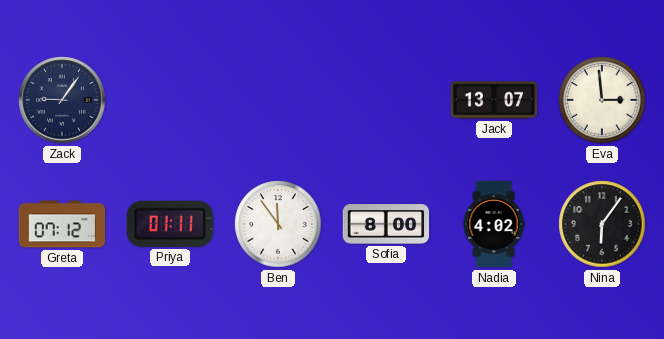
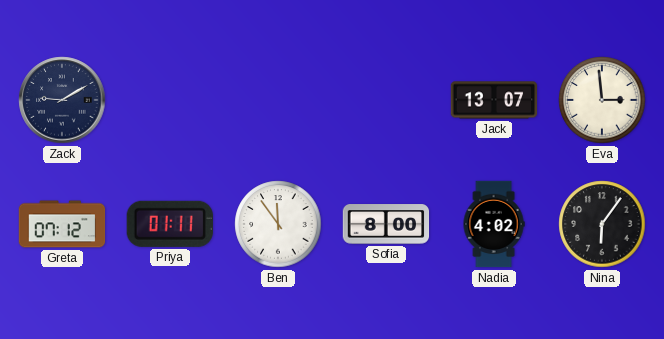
Zack: 9:06 -> 9:10
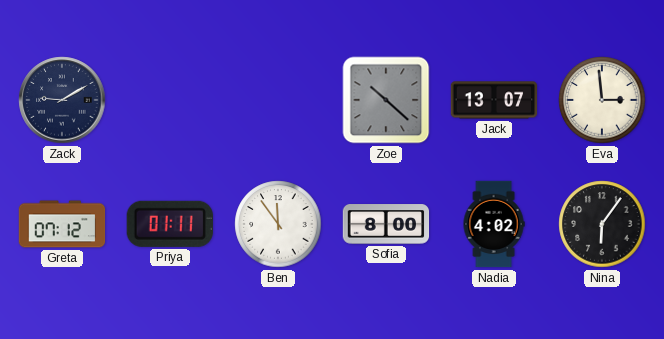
Zoe: none -> 10:22
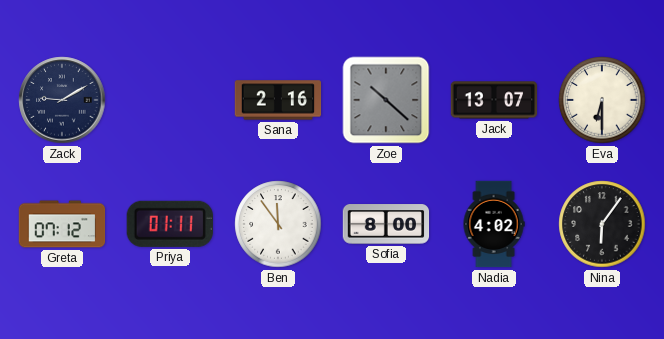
Sana: none -> 2:16
Eva: 2:59 -> 6:30
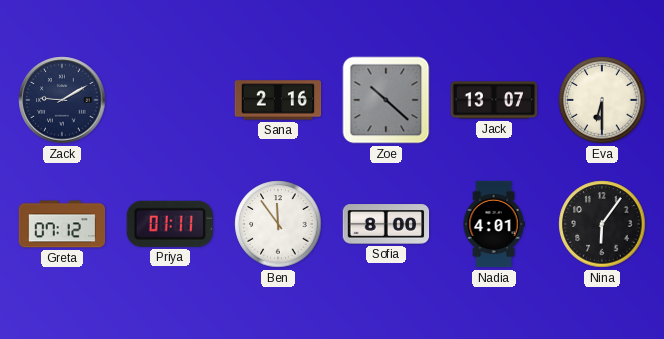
Nadia: 4:02 -> 4:01
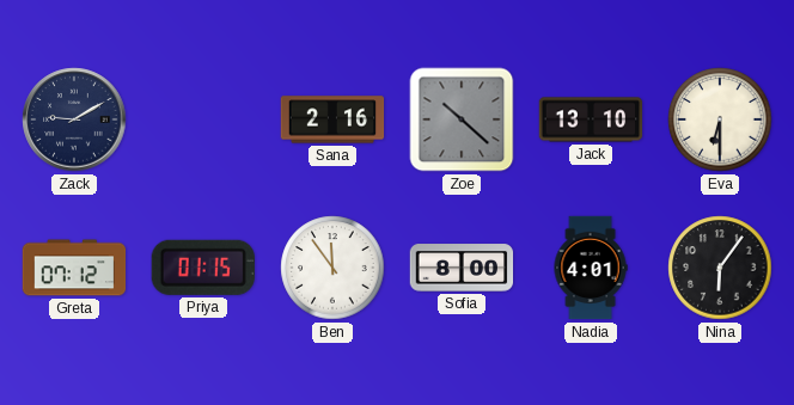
Jack: 13:07 -> 13:10
Priya: 01:11 -> 01:15
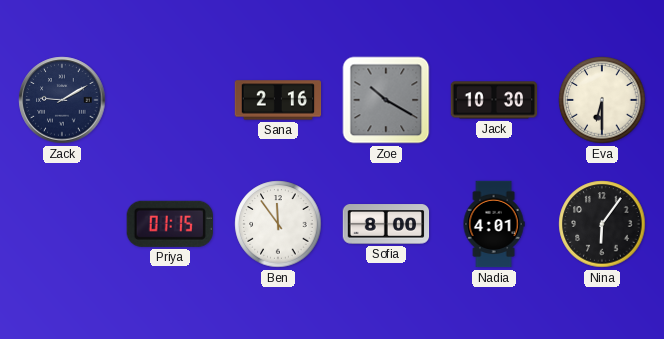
Zoe: 10:22 -> 10:20
Jack: 13:10 -> 10:30
Greta: 07:12 -> none
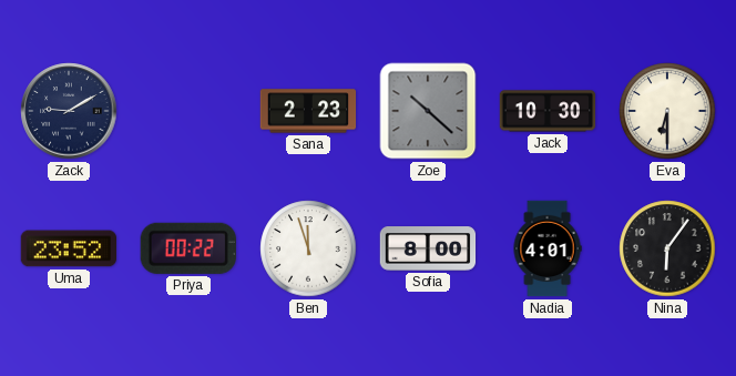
Sana: 2:16 -> 2:23
Zoe: 10:20 -> 10:22
Uma: none -> 23:52
Priya: 01:15 -> 00:22
Ben: 11:54 -> 11:57
